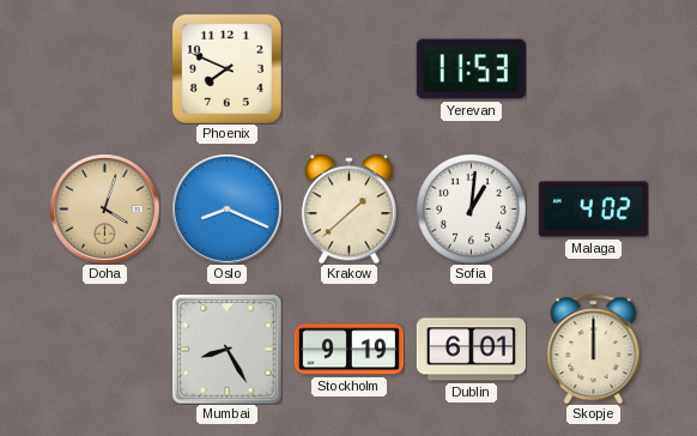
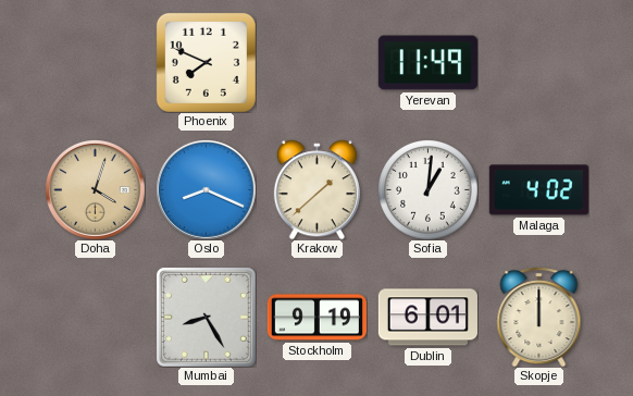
Yerevan: 11:53 -> 11:49
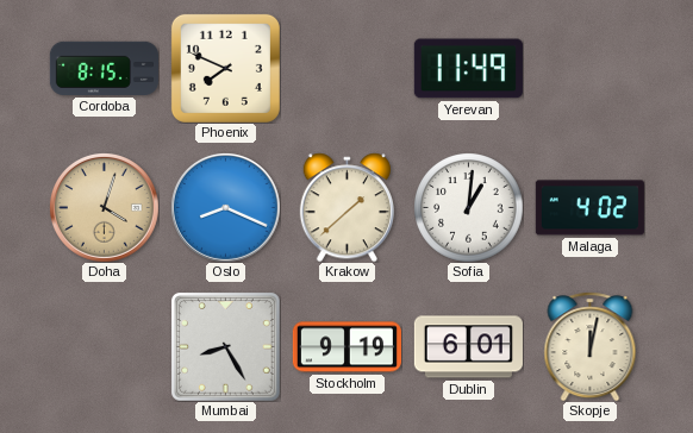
Cordoba: none -> 8:15
Skopje: 12:00 -> 12:02
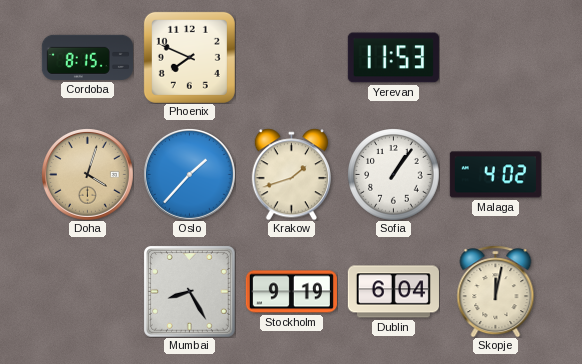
Yerevan: 11:49 -> 11:53
Oslo: 8:19 -> 1:37
Krakow: 1:38 -> 1:42
Sofia: 1:01 -> 1:06
Dublin: 6:01 -> 6:04
